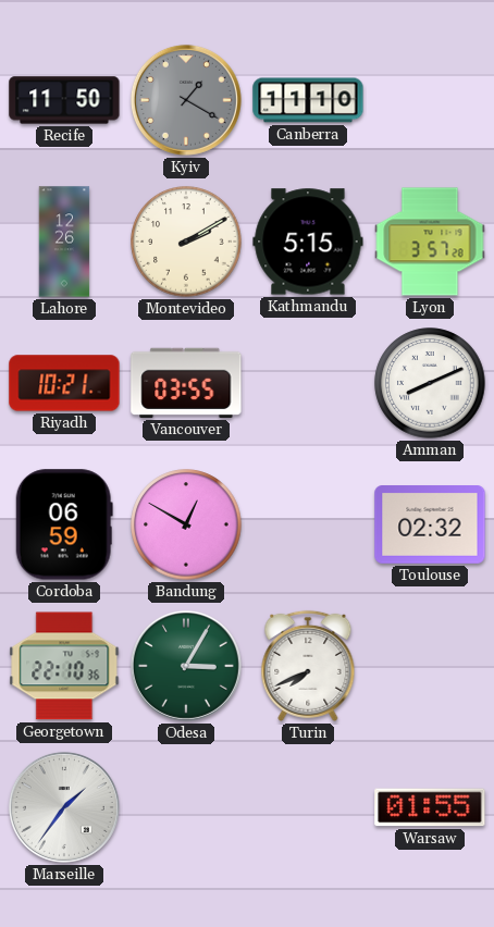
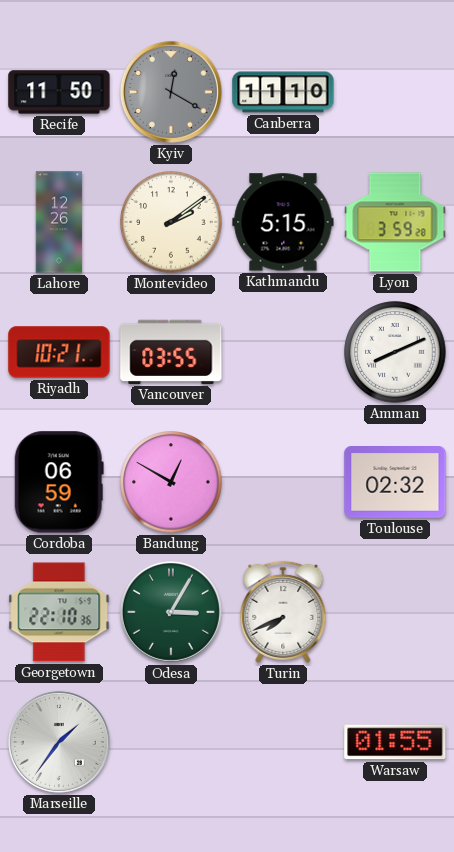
Kyiv: 1:20 -> 12:20
Montevideo: 2:10 -> 2:09
Lyon: 3:57 -> 3:59
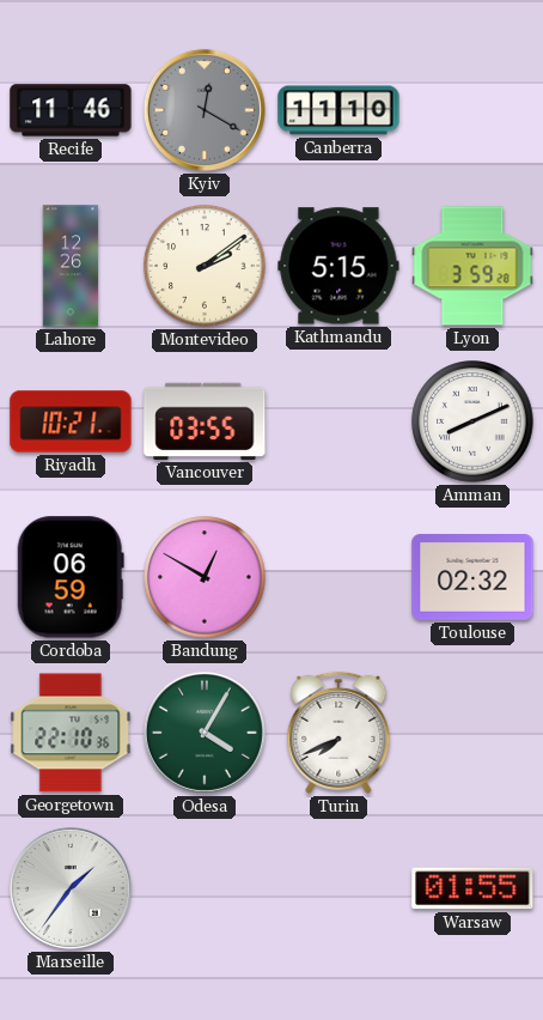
Recife: 11:50 -> 11:46
Odesa: 3:05 -> 4:05
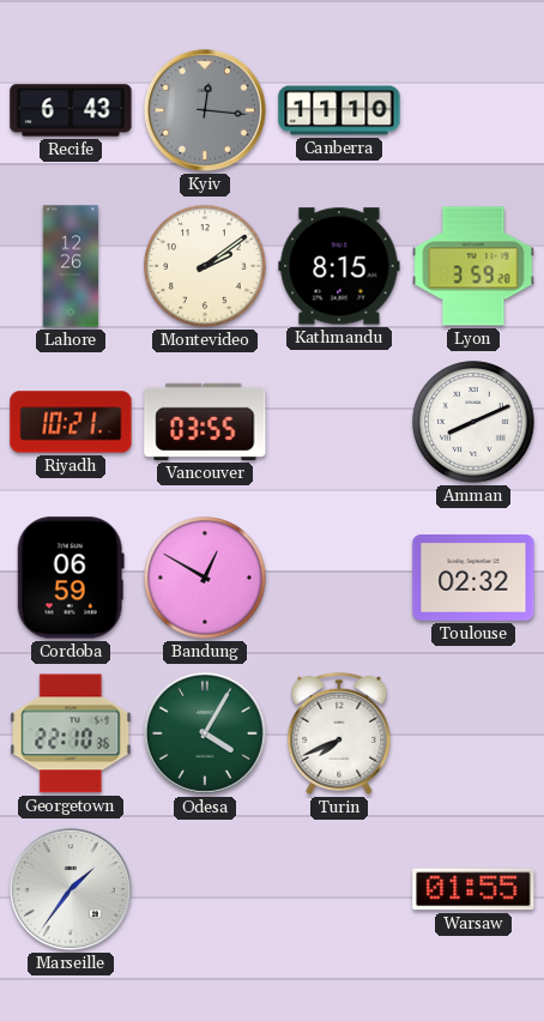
Recife: 11:46 -> 6:43
Kyiv: 12:20 -> 12:16
Kathmandu: 5:15 -> 8:15
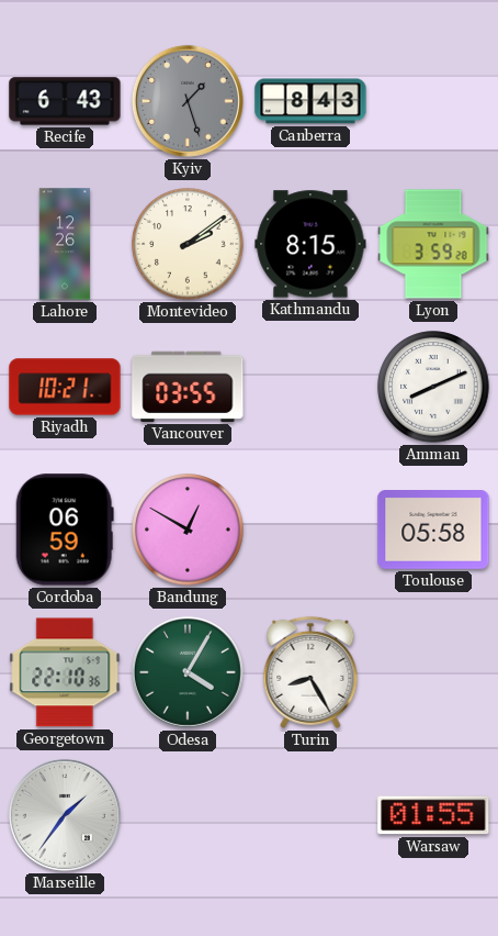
Kyiv: 12:16 -> 1:27
Canberra: 11:10 -> 8:43
Toulouse: 02:32 -> 05:58
Turin: 7:41 -> 8:25
